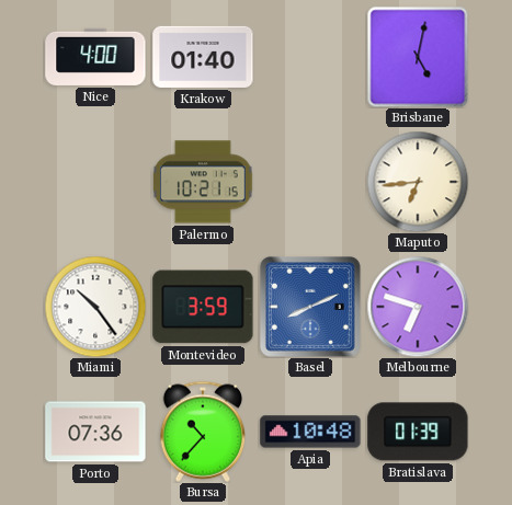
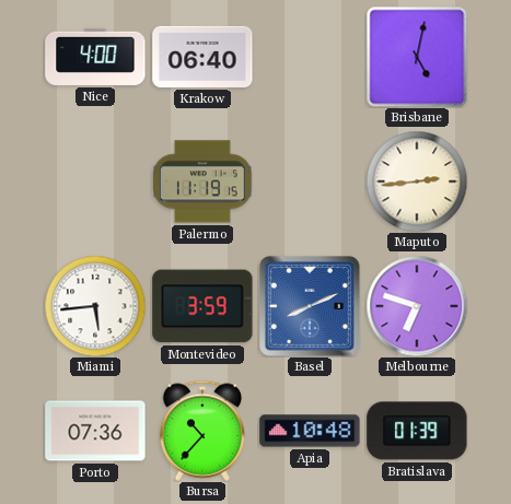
Krakow: 01:40 -> 06:40
Palermo: 10:21 -> 11:19
Maputo: 6:44 -> 2:44
Miami: 10:24 -> 5:44
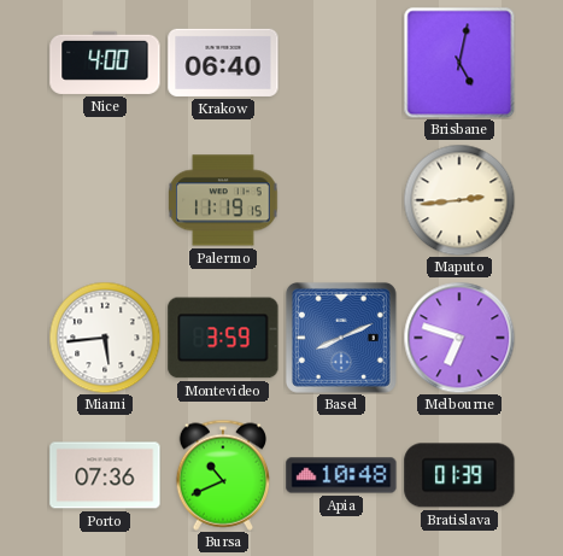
Bursa: 10:37 -> 10:41
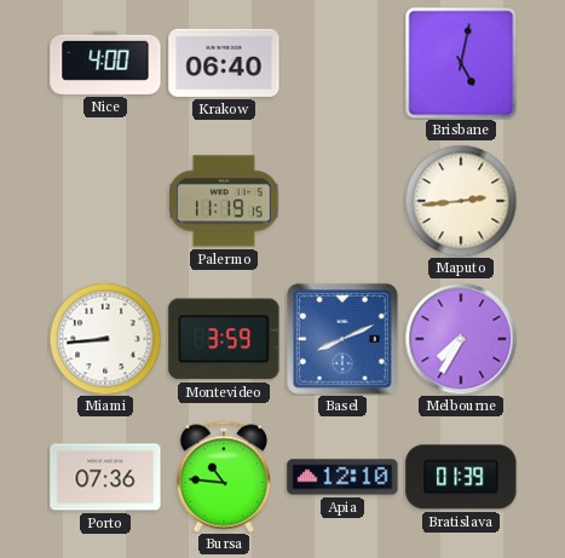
Miami: 5:44 -> 8:44
Melbourne: 6:48 -> 7:35
Bursa: 10:41 -> 10:46
Apia: 10:48 -> 12:10
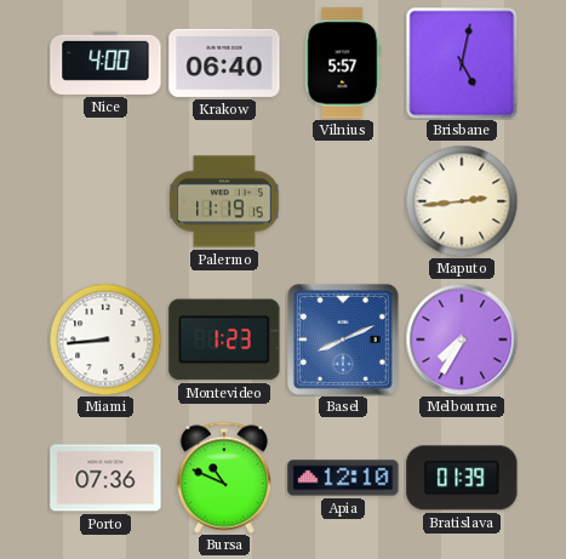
Vilnius: none -> 5:57
Montevideo: 3:59 -> 1:23
Bursa: 10:46 -> 10:49
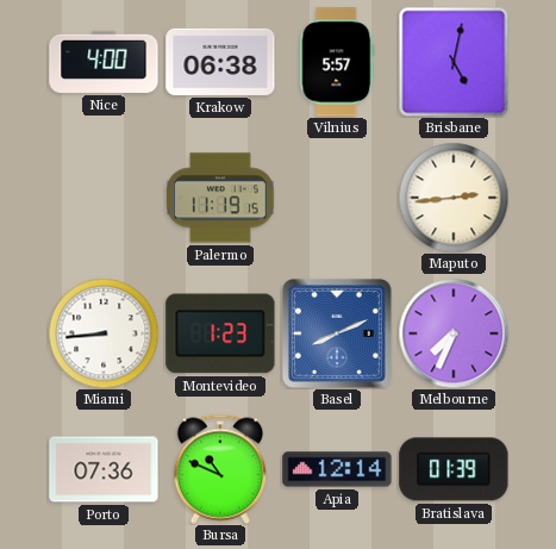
Krakow: 06:40 -> 06:38
Melbourne: 7:35 -> 7:34
Apia: 12:10 -> 12:14
